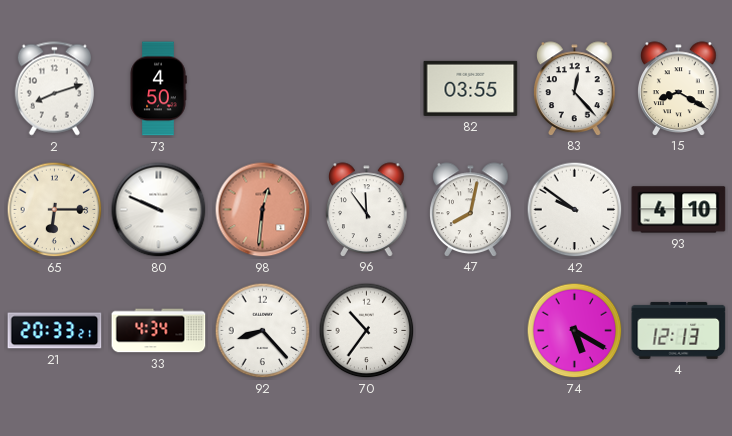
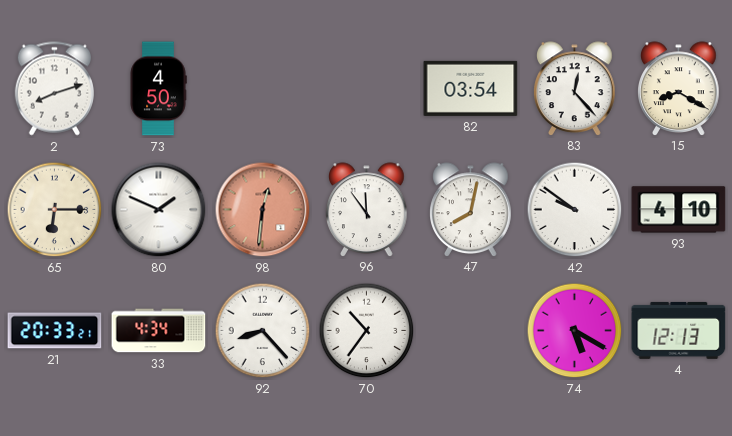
82: 03:55 -> 03:54
80: 9:49 -> 1:49
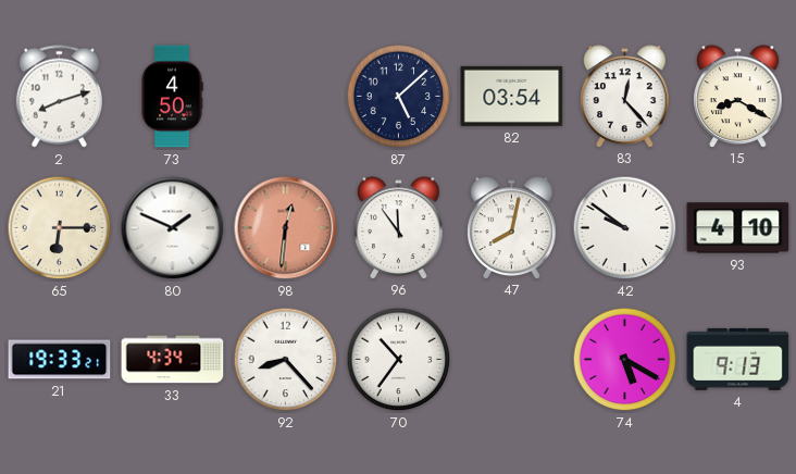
87: none -> 5:08
21: 20:33 -> 19:33
4: 12:13 -> 9:13
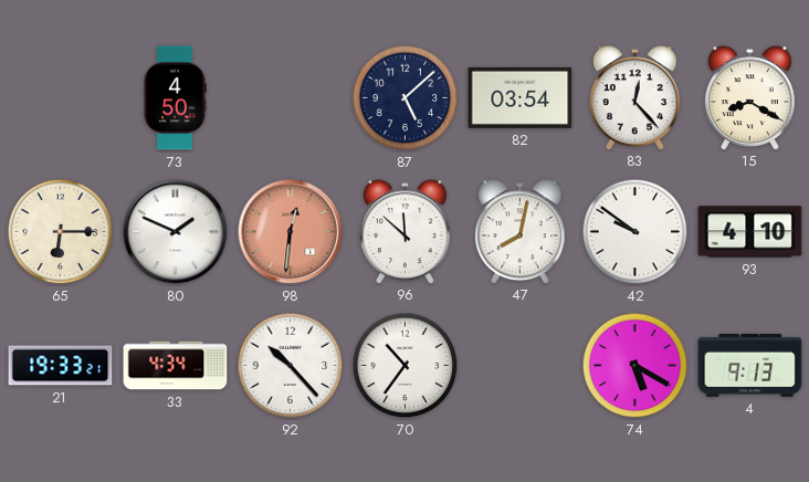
2: 8:12 -> none
96: 11:54 -> 11:52
92: 8:23 -> 10:23
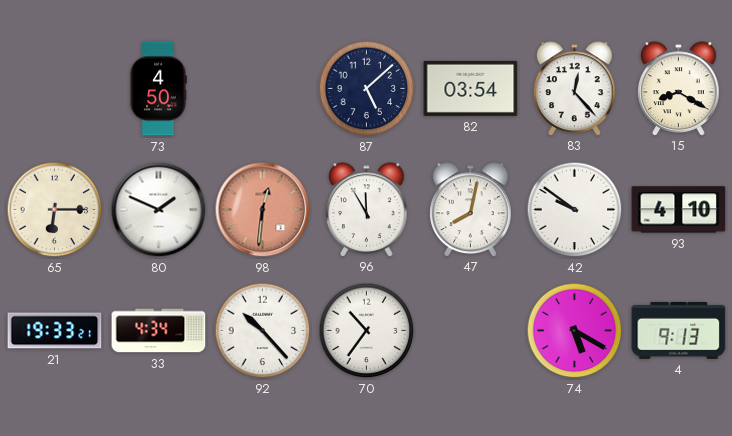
96: 11:52 -> 11:55
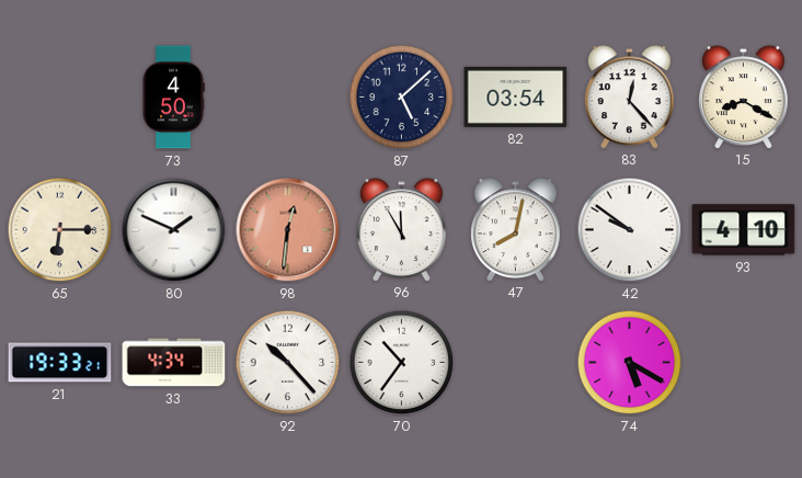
4: 9:13 -> none
